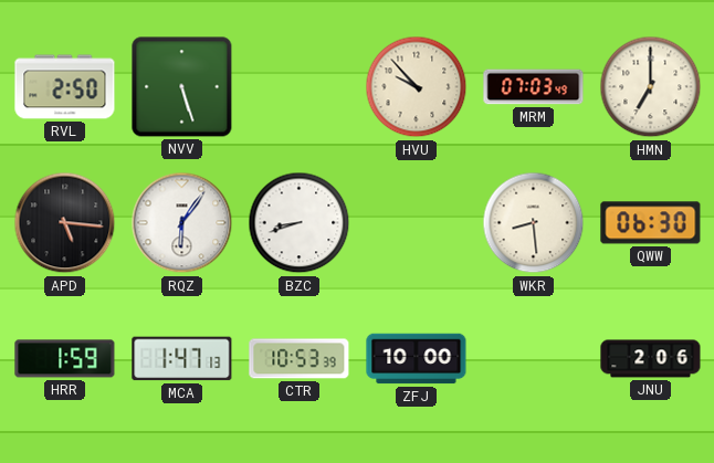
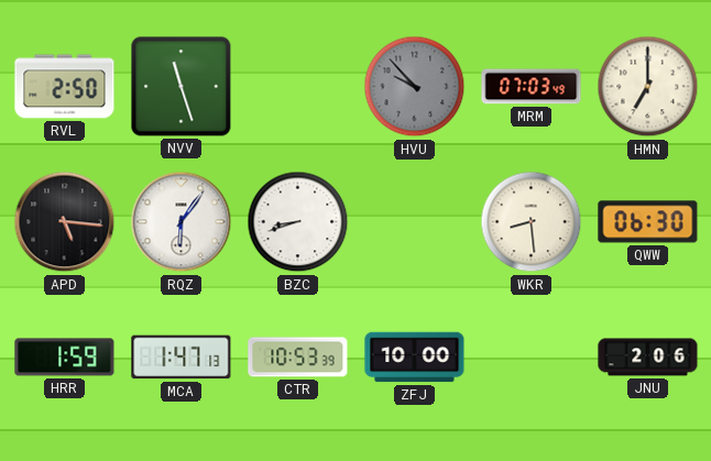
NVV: 5:27 -> 11:27
HVU dial: cream -> grey
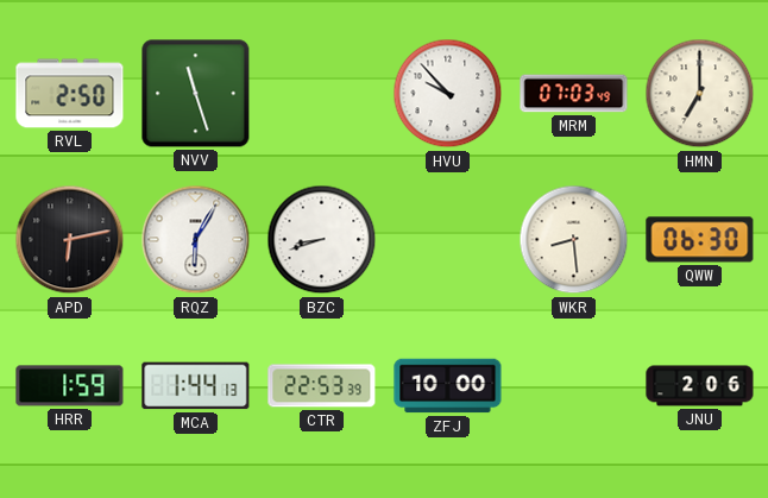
HVU dial: grey -> white
APD: 5:16 -> 6:13
RQZ: 6:06 -> 6:05
MCA: 1:47 -> 1:44
CTR: 10:53 -> 22:53
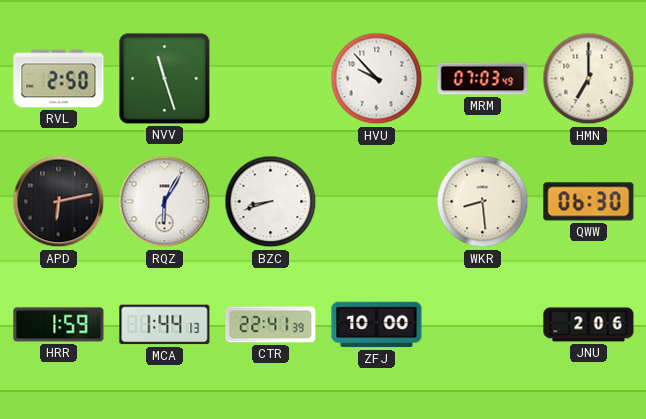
CTR: 22:53 -> 22:41
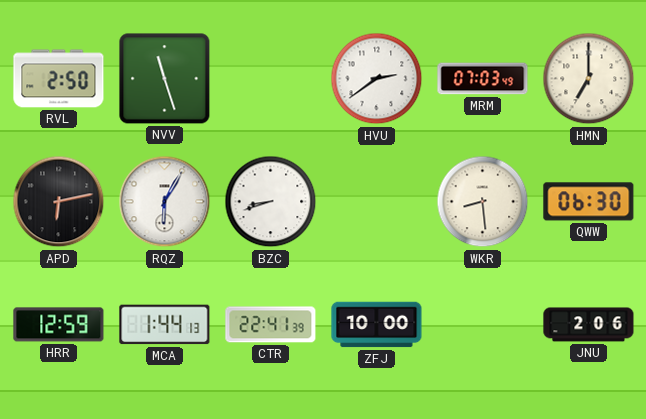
HVU: 9:53 -> 2:39
HRR: 1:59 -> 12:59
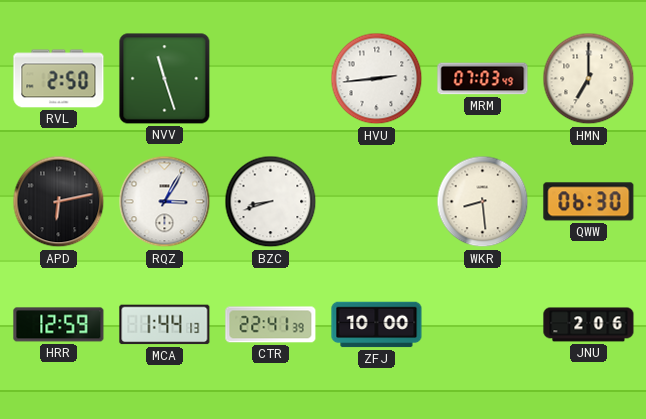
HVU: 2:39 -> 2:44
RQZ: 6:05 -> 3:05
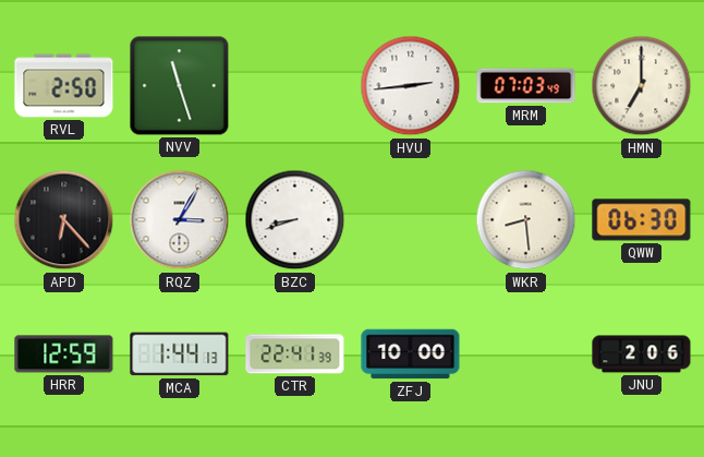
APD: 6:13 -> 6:23
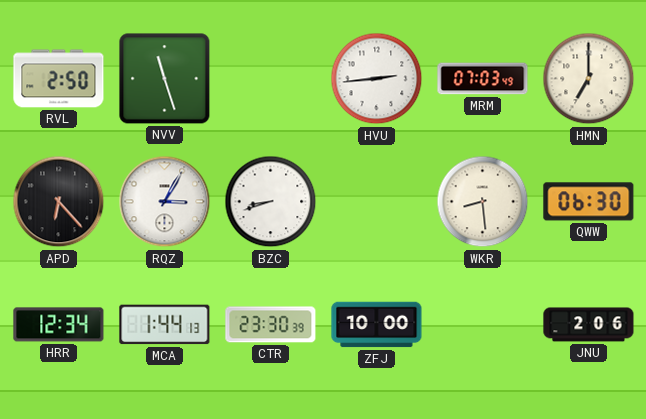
HRR: 12:59 -> 12:34
CTR: 22:41 -> 23:30
